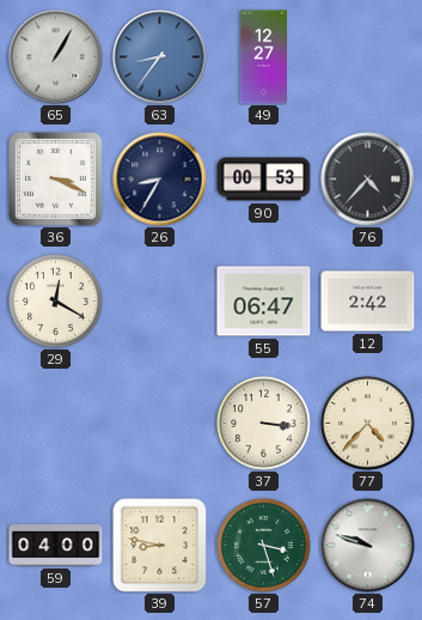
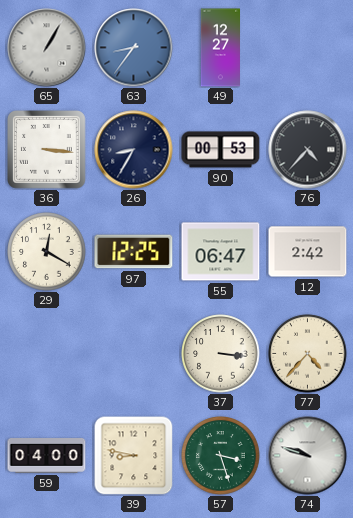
36: 3:19 -> 3:16
97: none -> 12:25
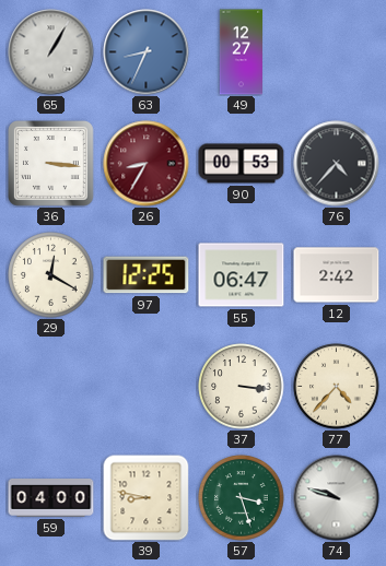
63: 8:36 -> 8:34
26 dial: navy -> burgundy
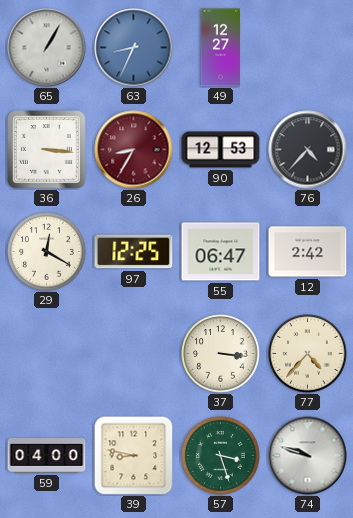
90: 00:53 -> 12:53
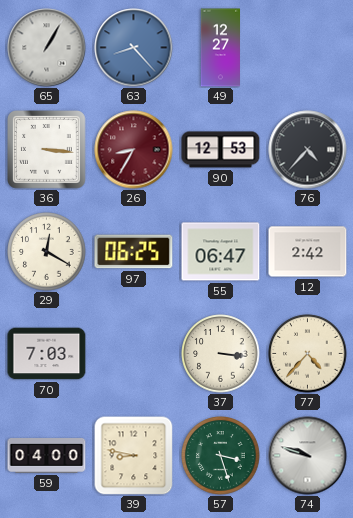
63: 8:34 -> 8:23
97: 12:25 -> 06:25
70: none -> 7:03
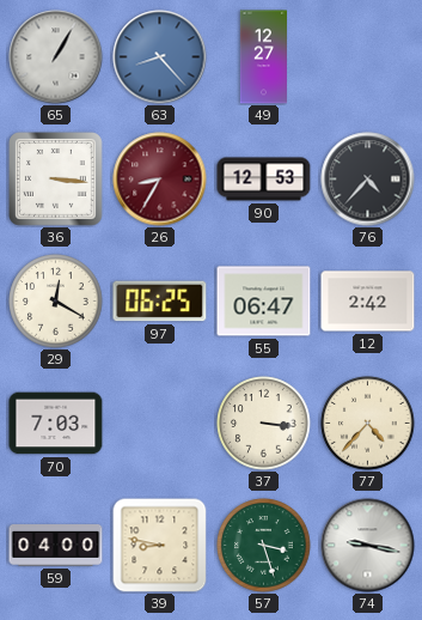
74: 9:48 -> 9:17
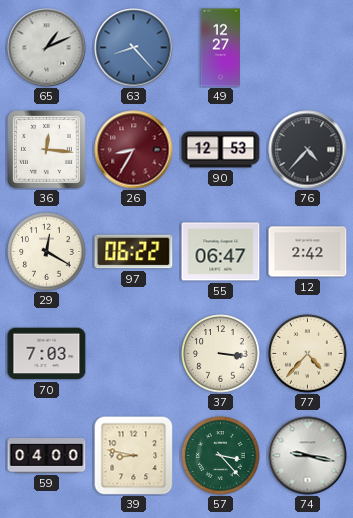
65: 1:05 -> 1:11
36: 3:16 -> 12:16
97: 06:25 -> 06:22
57: 3:27 -> 3:23
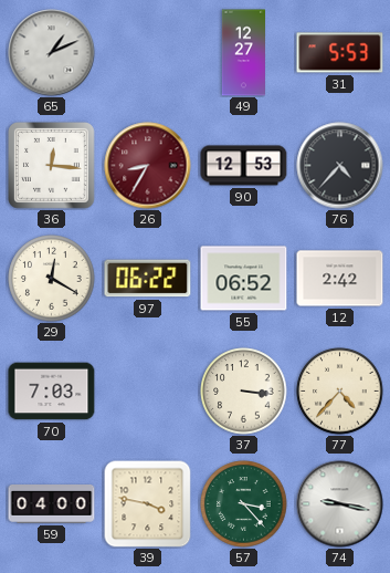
63: 8:23 -> none
31: none -> 5:53
55: 06:47 -> 06:52
39: 8:47 -> 3:47
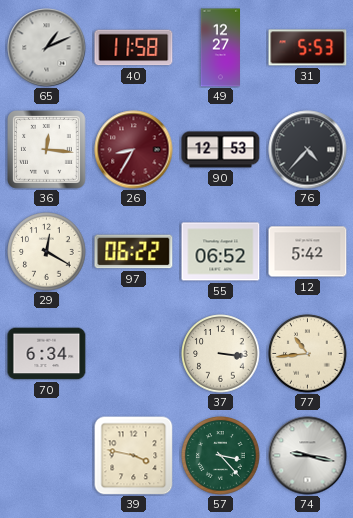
40: none -> 11:58
12: 2:42 -> 5:42
70: 7:03 -> 6:34
77: 4:37 -> 10:44
59: 04:00 -> none
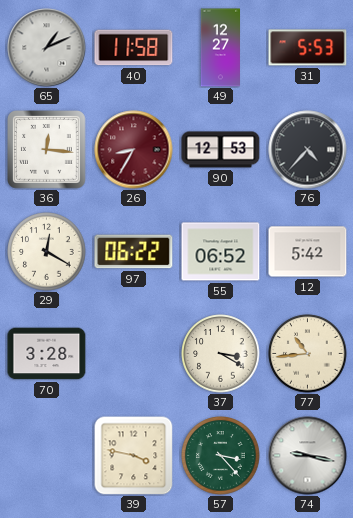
70: 6:34 -> 3:28
37: 3:16 -> 3:20
